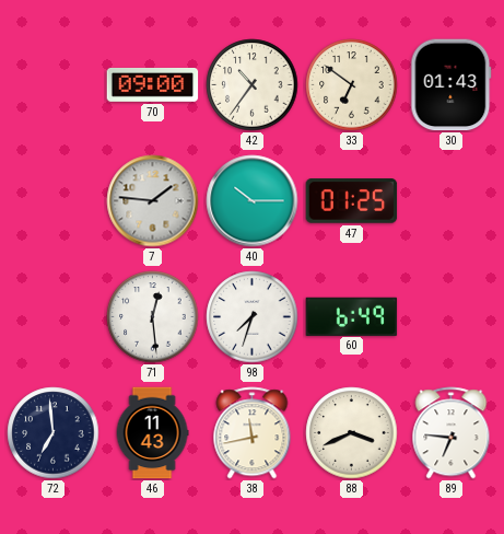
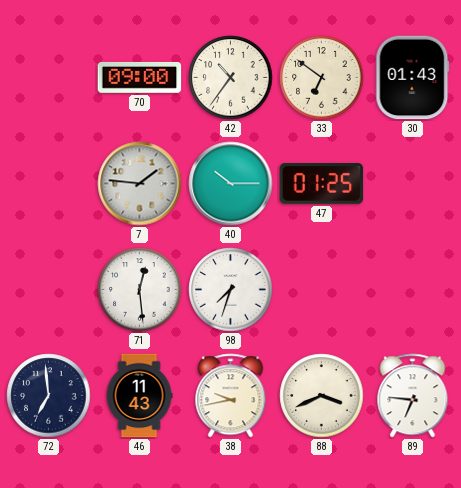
60: 6:49 -> none
38: 11:43 -> 9:43
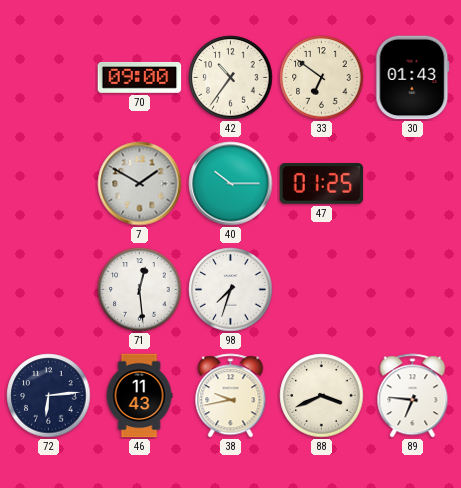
7: 1:46 -> 1:50
72: 6:59 -> 6:14
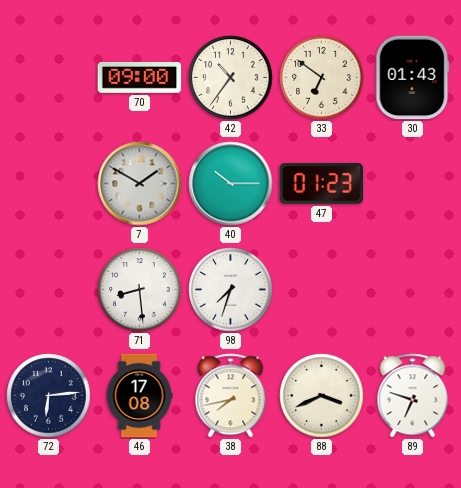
47: 01:25 -> 01:23
71: 12:29 -> 8:29
46: 11:43 -> 17:08
38: 9:43 -> 7:43
89: 6:46 -> 6:48
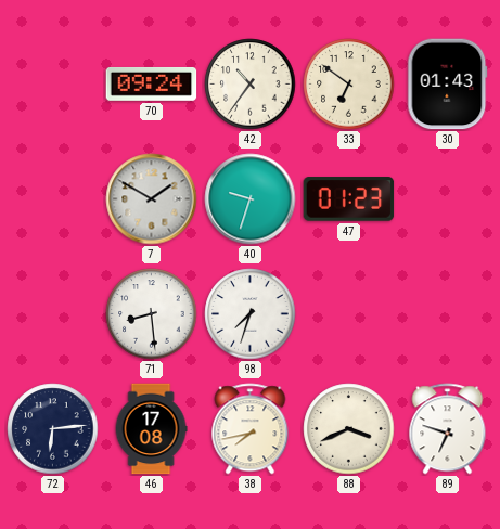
70: 09:00 -> 09:24
40: 10:15 -> 9:33
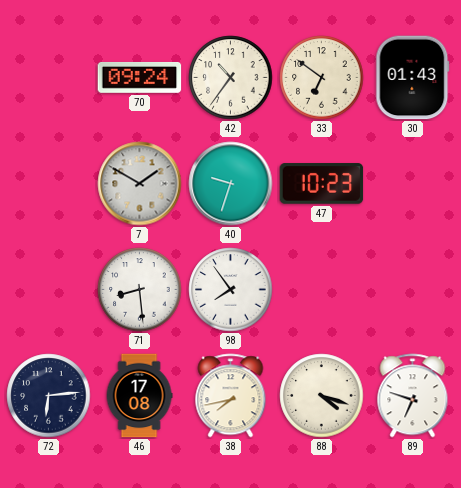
47: 01:23 -> 10:23
98: 7:33 -> 7:54
88: 3:41 -> 4:18
